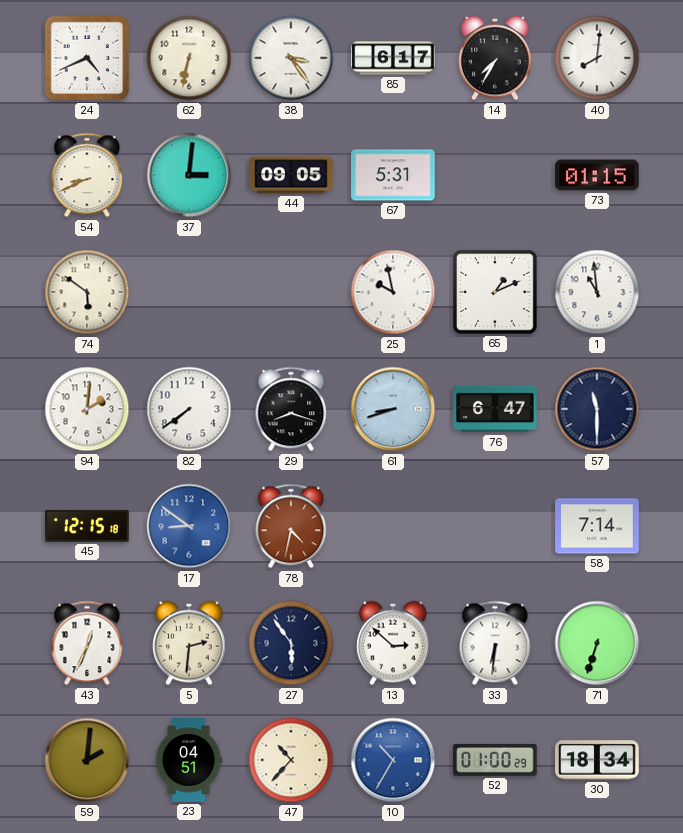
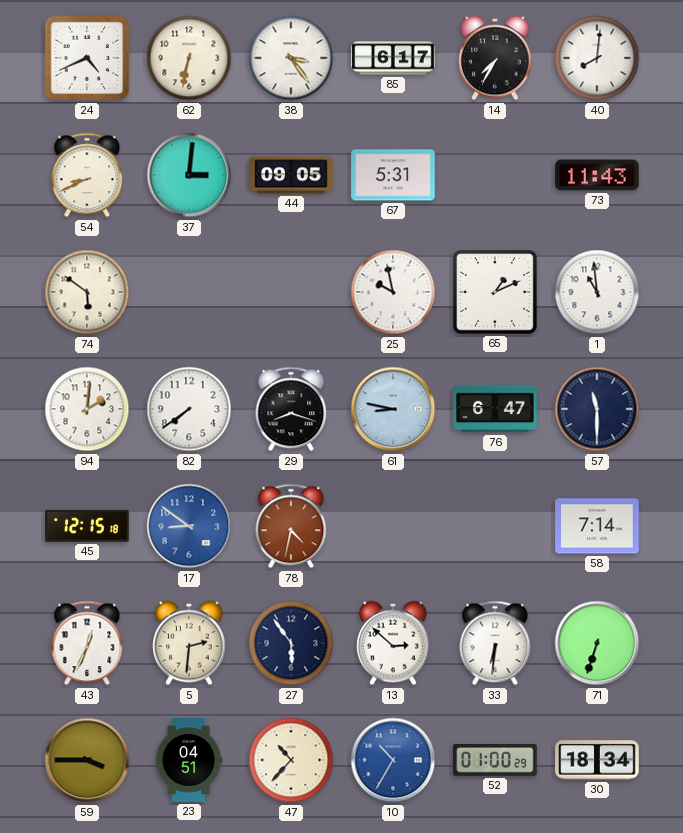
73: 01:15 -> 11:43
61: 8:42 -> 8:47
59: 2:01 -> 3:45
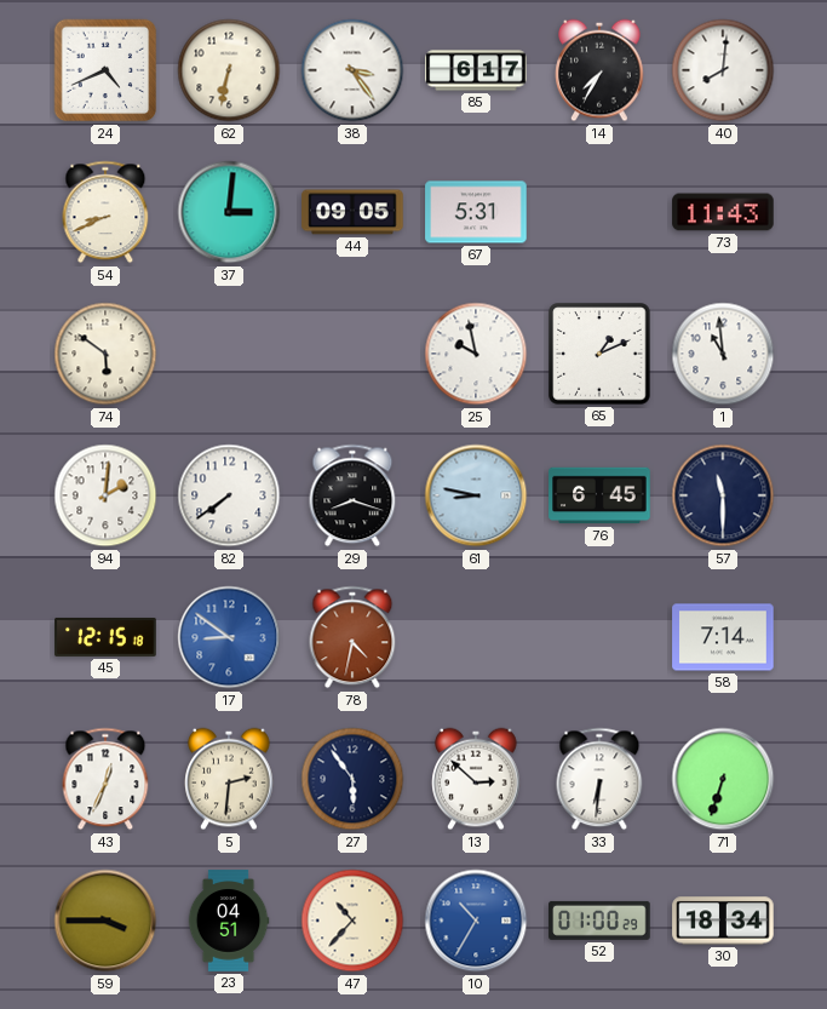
76: 6:47 -> 6:45
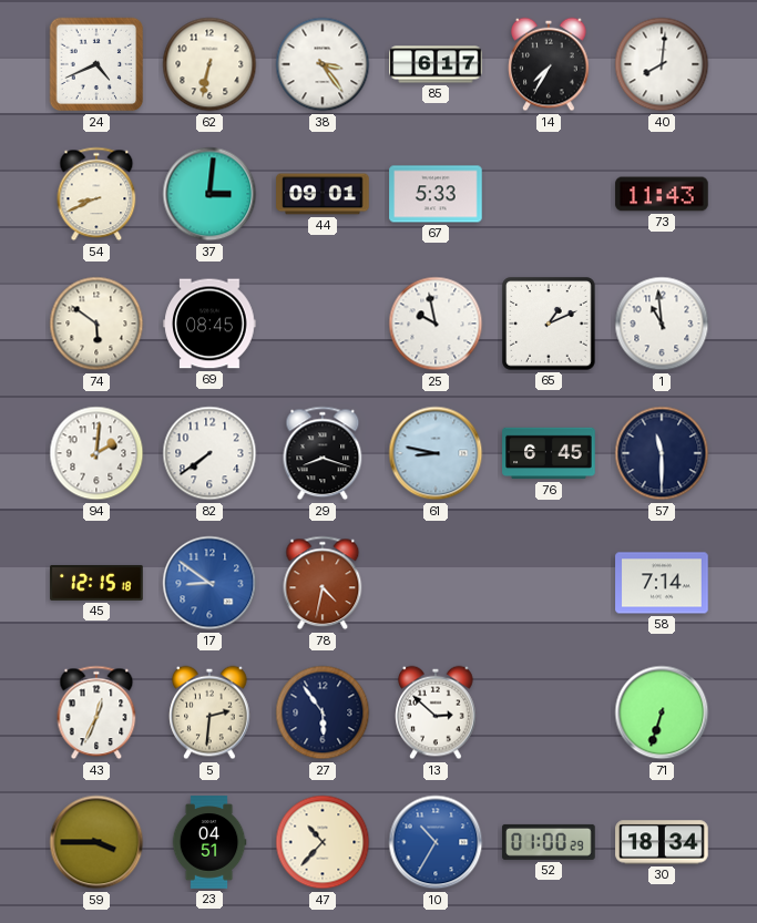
44: 09:05 -> 09:01
67: 5:31 -> 5:33
69: none -> 08:45
33: 6:31 -> none
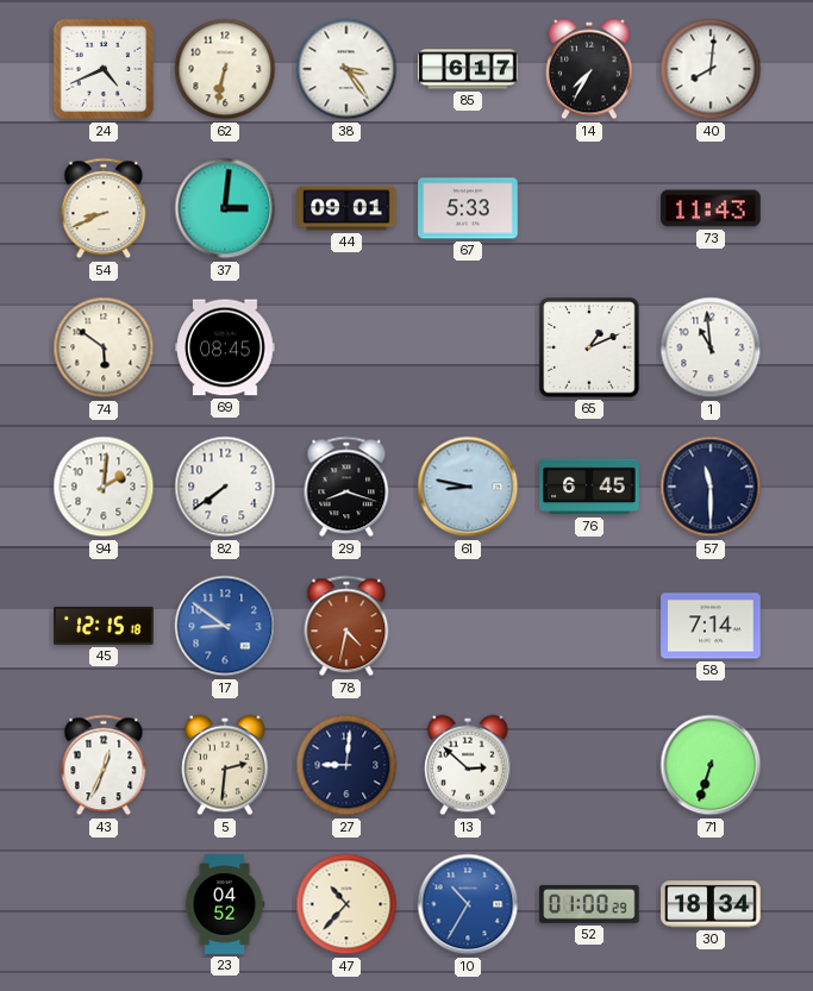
25: 9:58 -> none
27: 5:54 -> 9:01
59: 3:45 -> none
23: 04:51 -> 04:52
